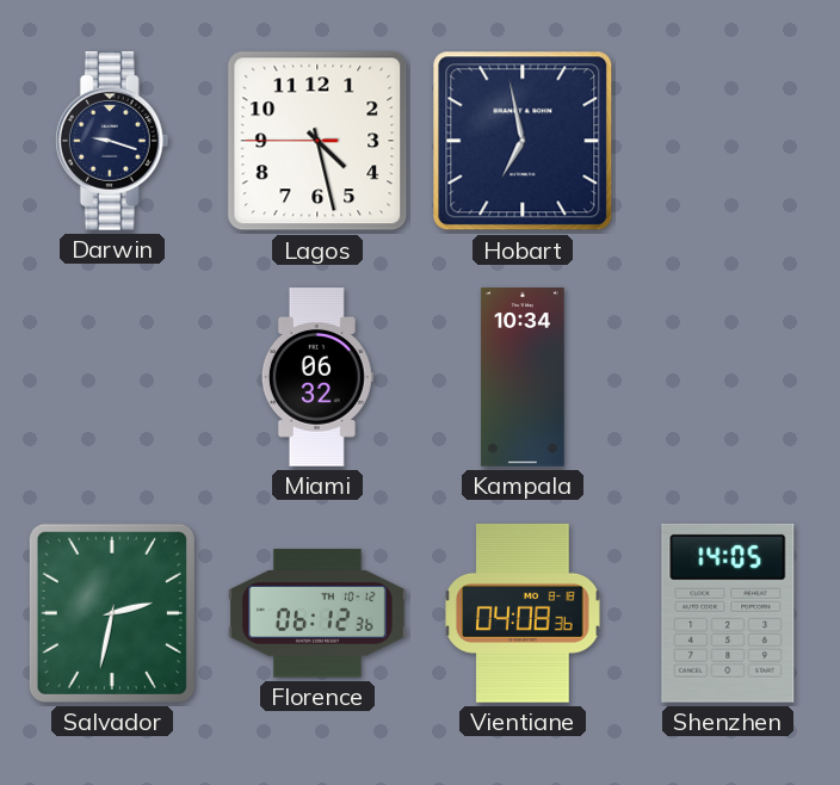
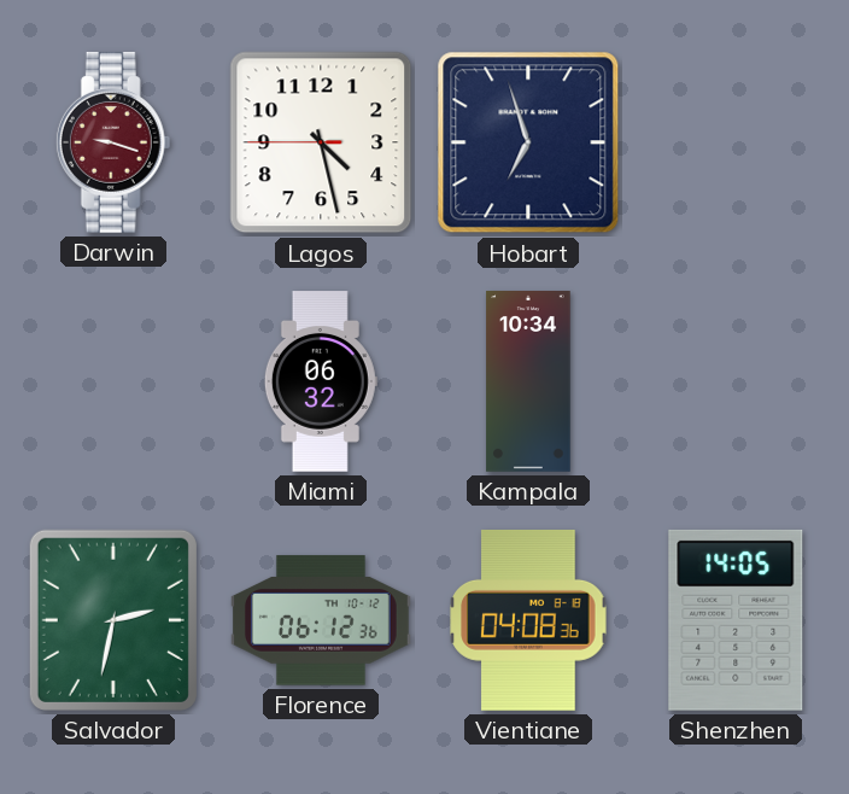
Darwin dial: navy -> burgundy
Hobart: 6:58 -> 6:57
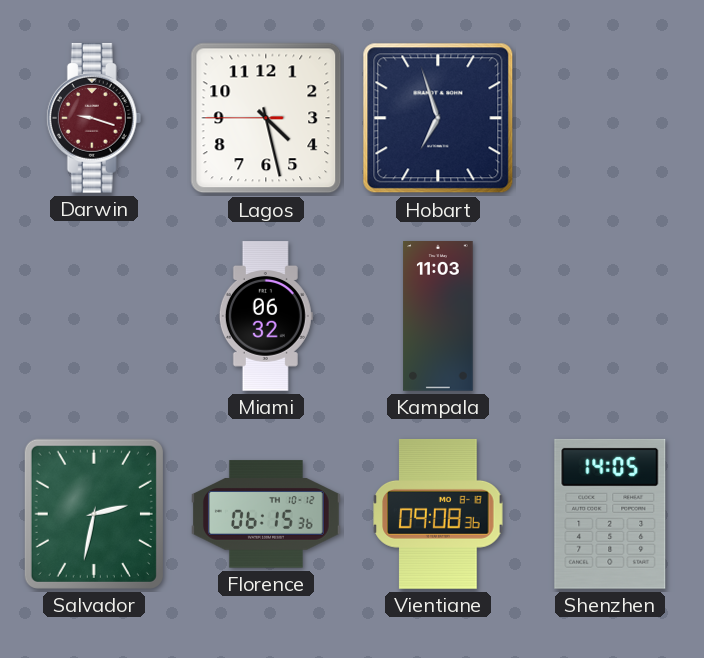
Kampala: 10:34 -> 11:03
Florence: 06:12 -> 06:15
Vientiane: 04:08 -> 09:08
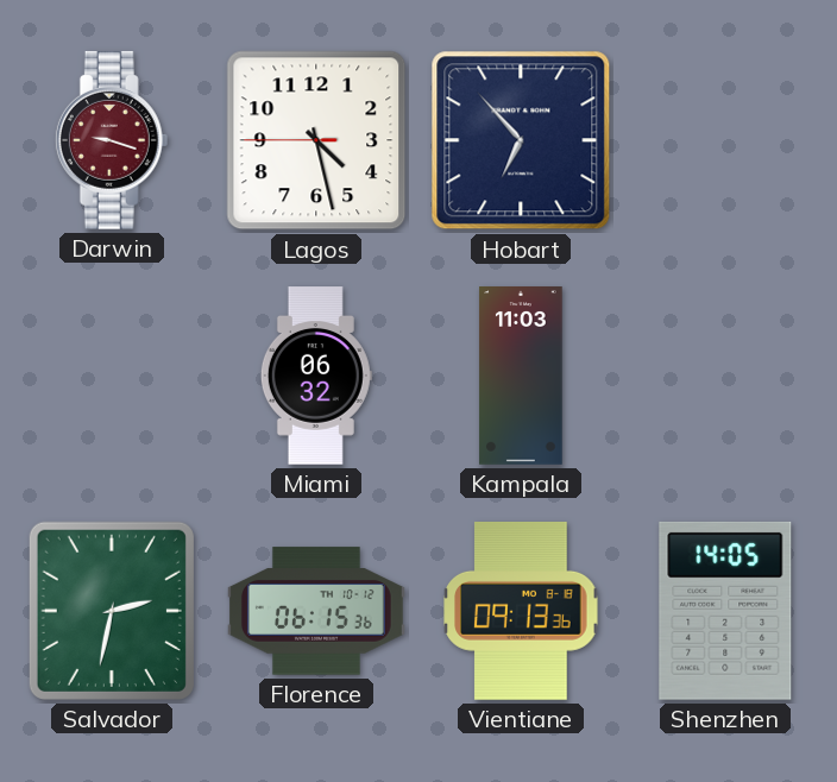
Hobart: 6:57 -> 6:53
Vientiane: 09:08 -> 09:13
